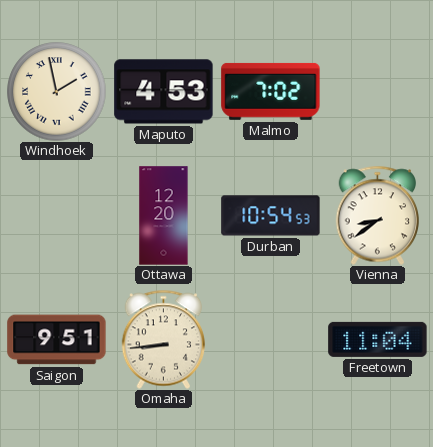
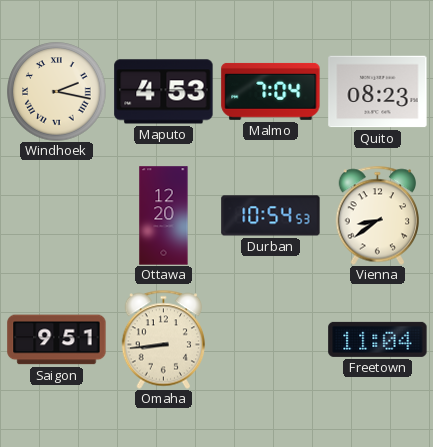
Windhoek: 1:58 -> 2:17
Malmo: 7:02 -> 7:04
Quito: none -> 08:23
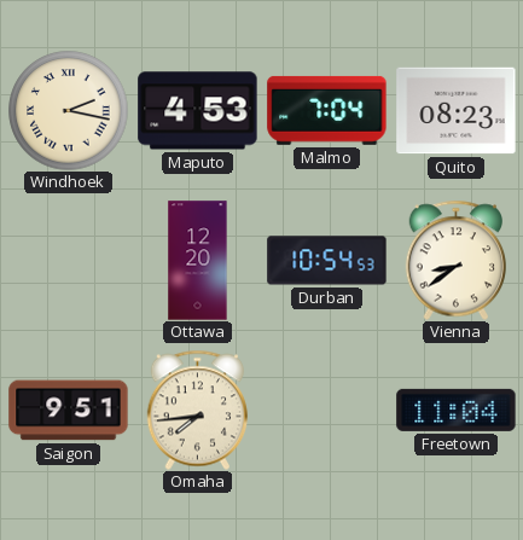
Omaha: 8:44 -> 7:44
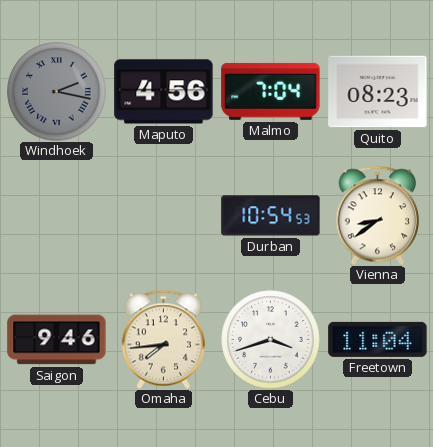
Windhoek dial: cream -> grey
Maputo: 4:53 -> 4:56
Ottawa: 12:20 -> none
Saigon: 9:51 -> 9:46
Cebu: none -> 3:42
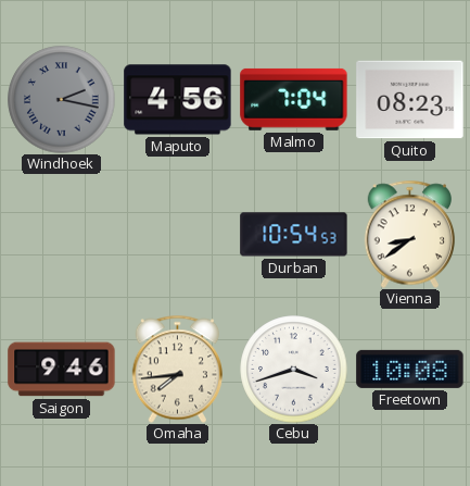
Freetown: 11:04 -> 10:08
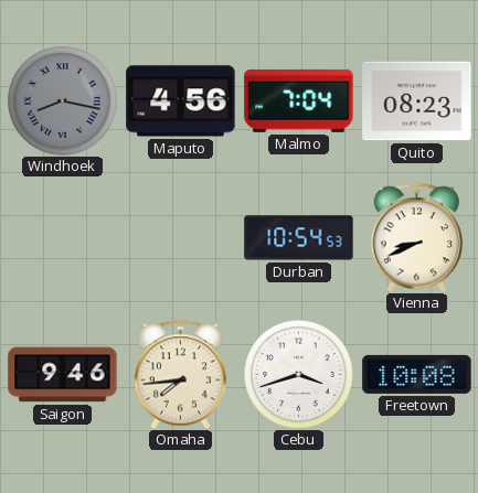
Windhoek: 2:17 -> 8:17
Vienna: 8:39 -> 8:41
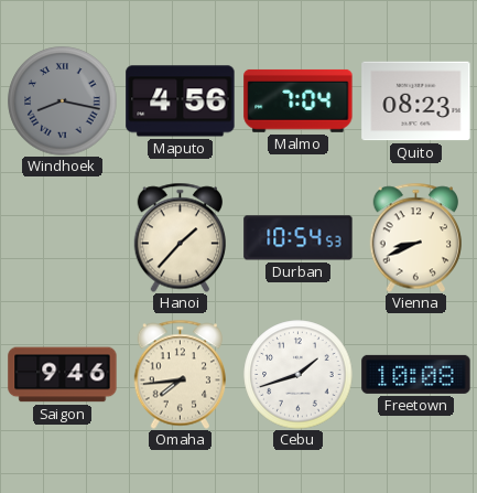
Hanoi: none -> 1:37
Cebu: 3:42 -> 1:42
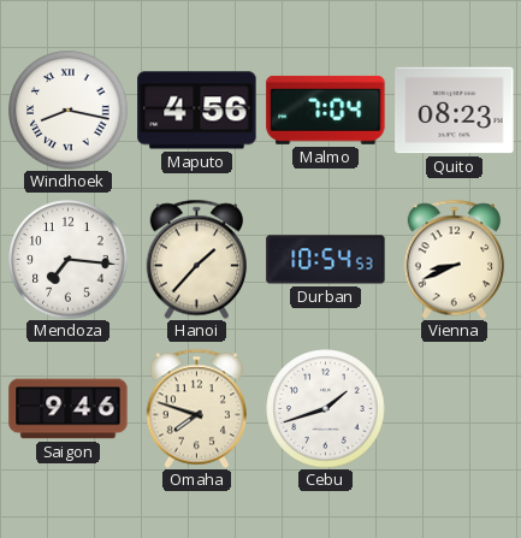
Windhoek dial: grey -> white
Mendoza: none -> 7:16
Omaha: 7:44 -> 7:48
Freetown: 10:08 -> none
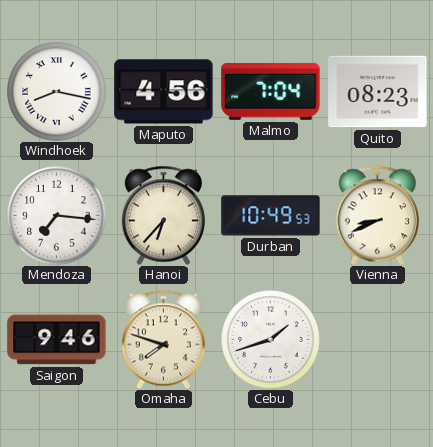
Hanoi: 1:37 -> 6:37
Durban: 10:54 -> 10:49
